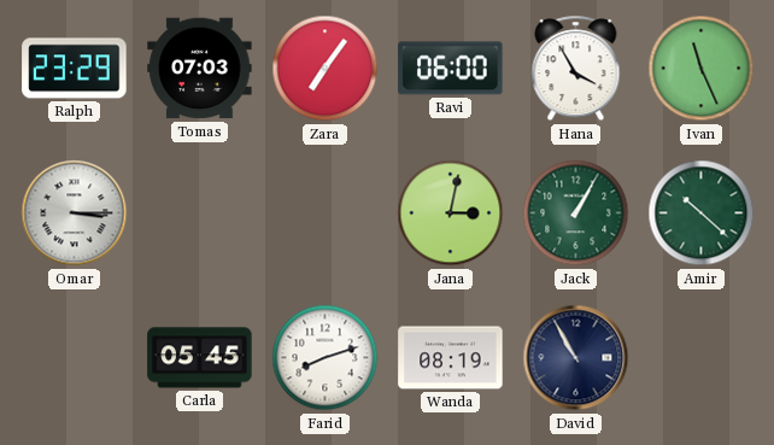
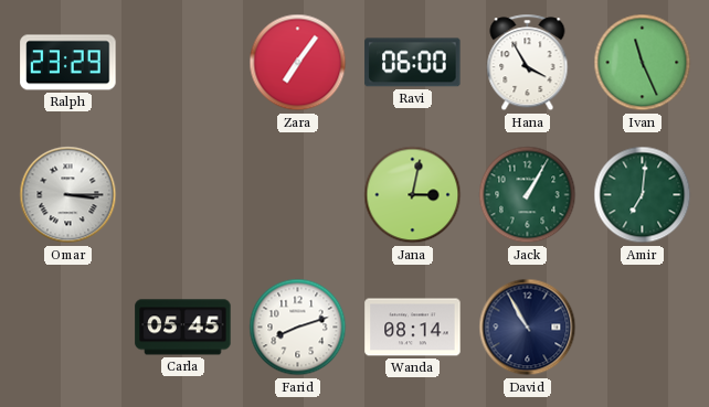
Tomas: 07:03 -> none
Amir: 10:22 -> 7:01
Wanda: 08:19 -> 08:14
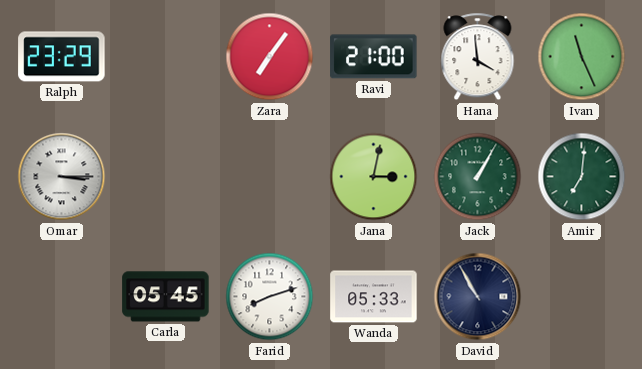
Ravi: 06:00 -> 21:00
Hana: 3:55 -> 3:59
Wanda: 08:14 -> 05:33
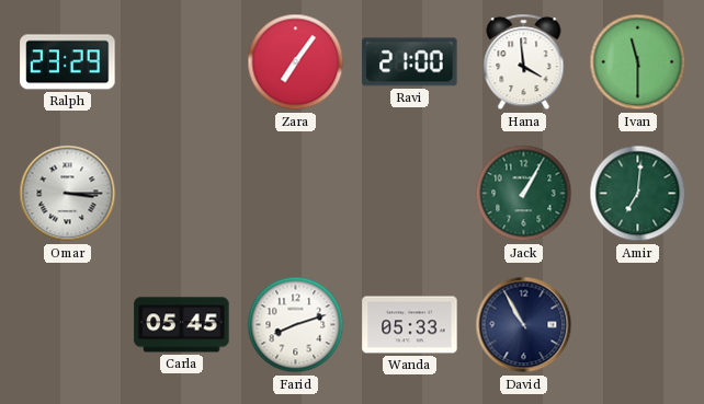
Ivan: 11:26 -> 11:30
Jana: 3:02 -> none
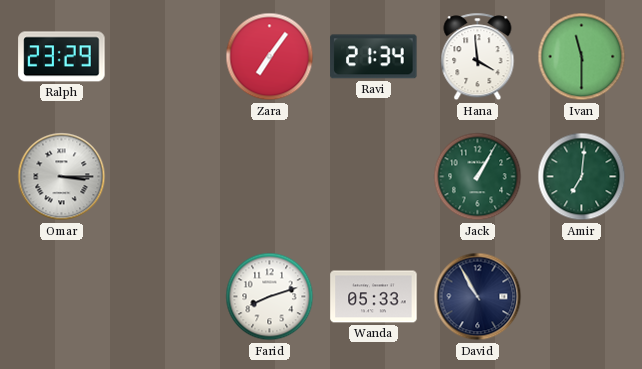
Ravi: 21:00 -> 21:34
Carla: 05:45 -> none
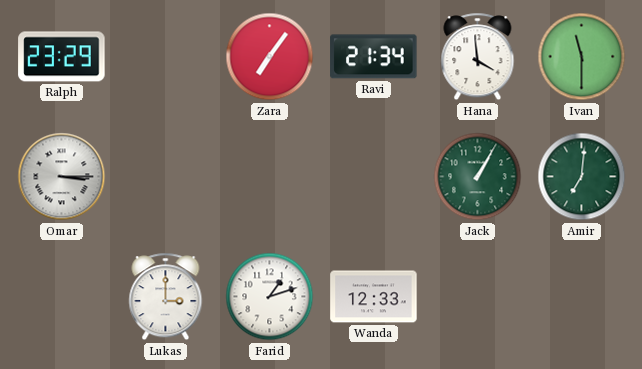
Lukas: none -> 3:00
Farid: 8:12 -> 1:12
Wanda: 05:33 -> 12:33
David: 10:55 -> none
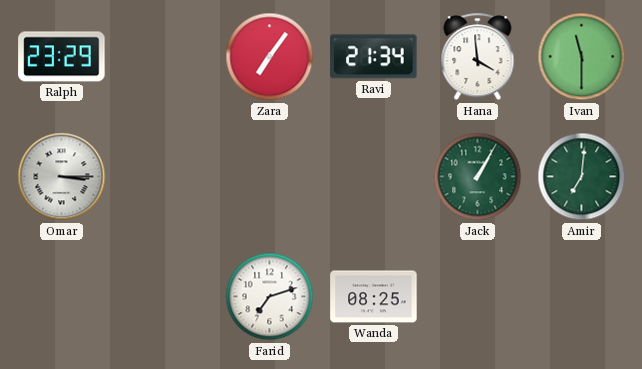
Lukas: 3:00 -> none
Farid: 1:12 -> 7:12
Wanda: 12:33 -> 08:25
